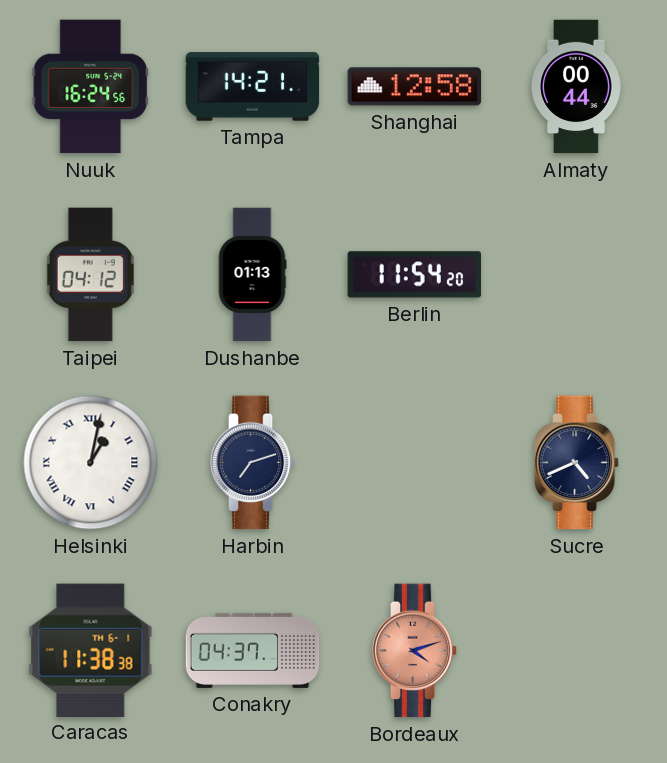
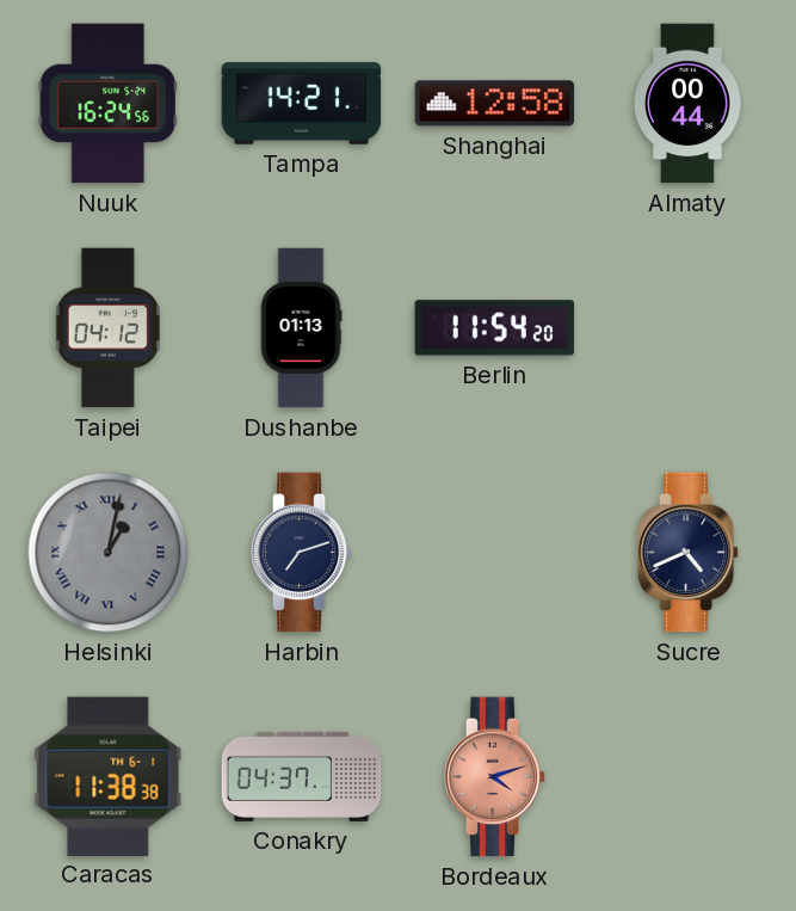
Helsinki dial: white -> grey
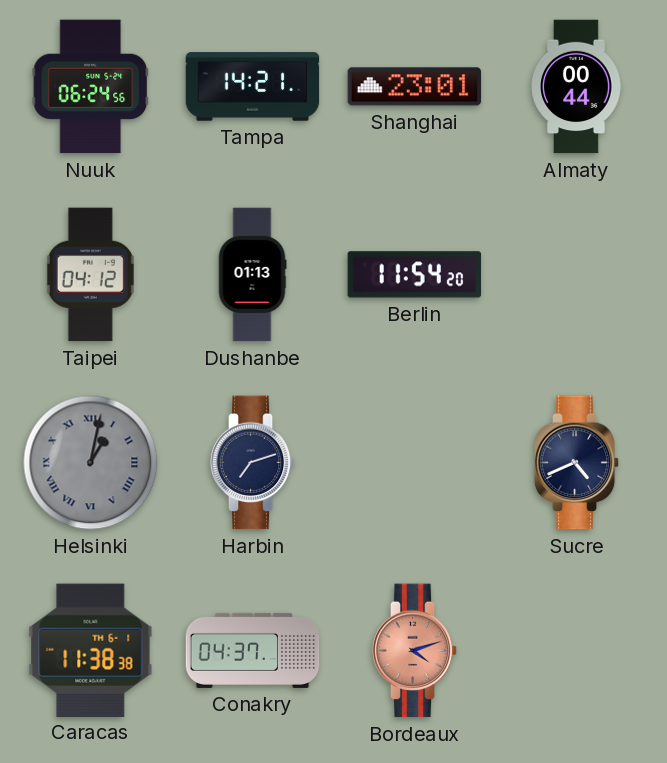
Nuuk: 16:24 -> 06:24
Shanghai: 12:58 -> 23:01
